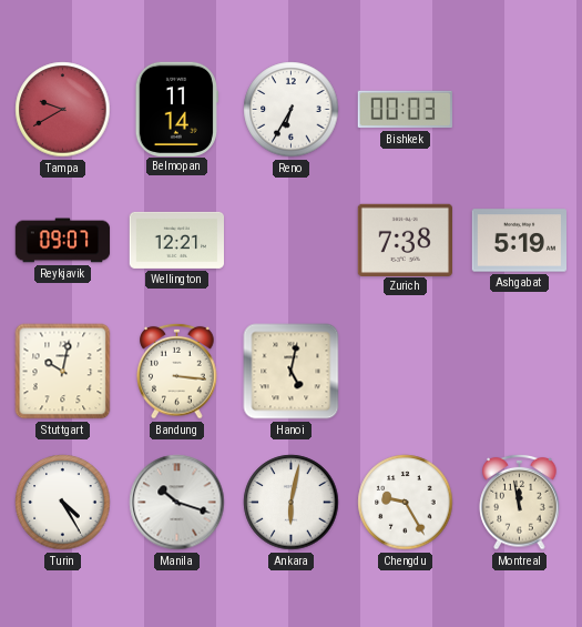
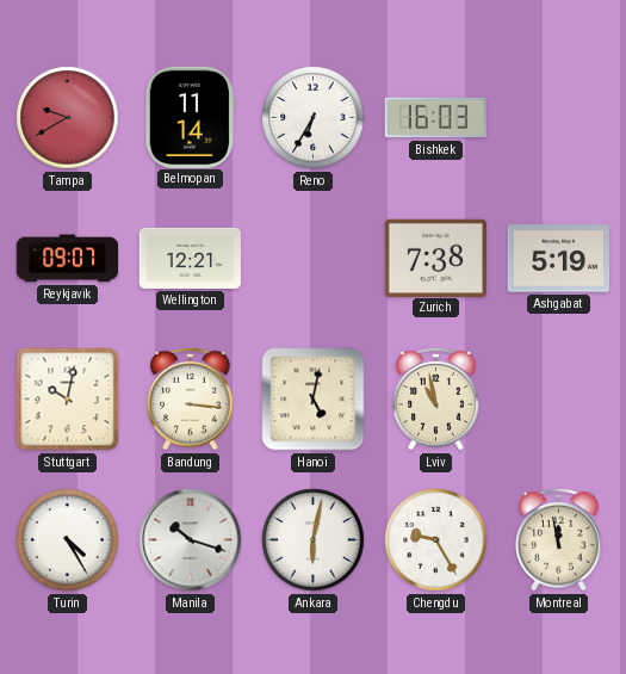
Bishkek: 00:03 -> 16:03
Lviv: none -> 10:58
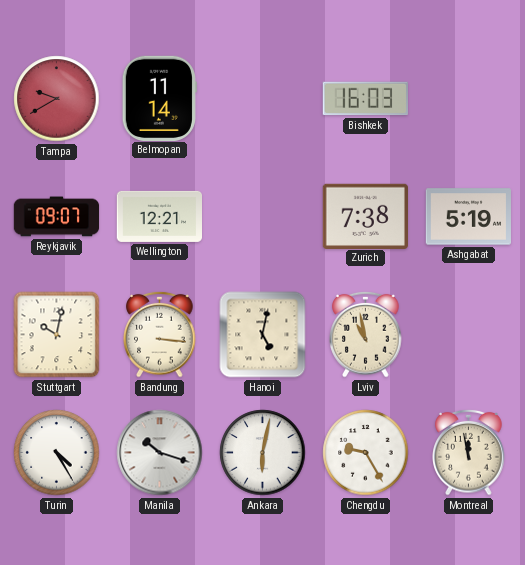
Reno: 6:35 -> none
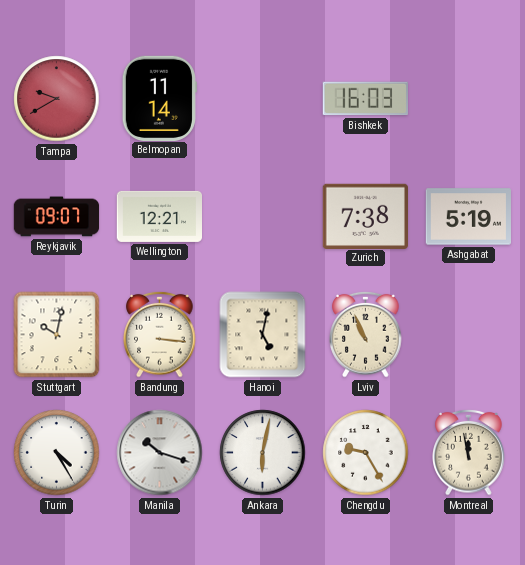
Lviv: 10:58 -> 10:56
